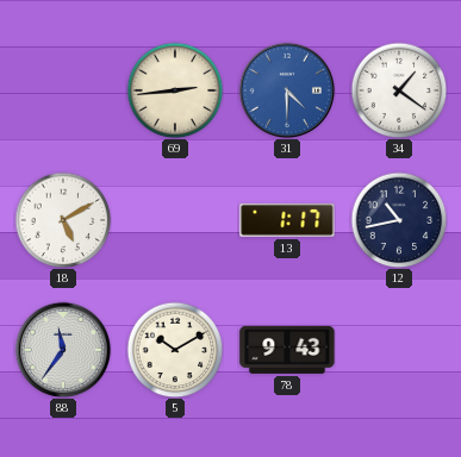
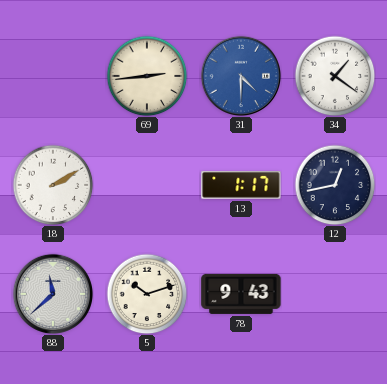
18: 5:10 -> 2:10
12: 10:43 -> 12:43
88: 11:36 -> 11:38
5: 10:10 -> 10:12
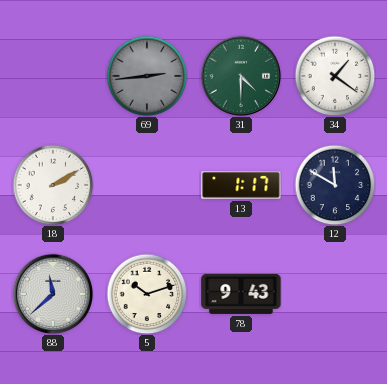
69 dial: cream -> grey
31 dial: blue -> green
12: 12:43 -> 11:50
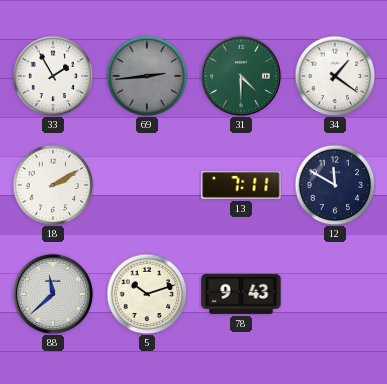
33: none -> 1:55
13: 1:17 -> 7:11
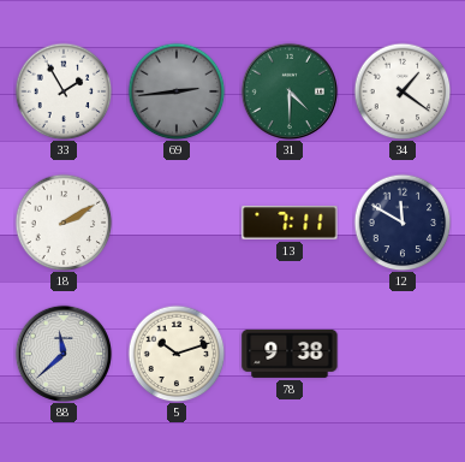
78: 9:43 -> 9:38
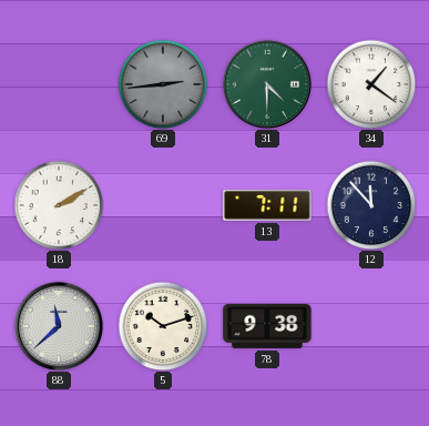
33: 1:55 -> none
12: 11:50 -> 11:53
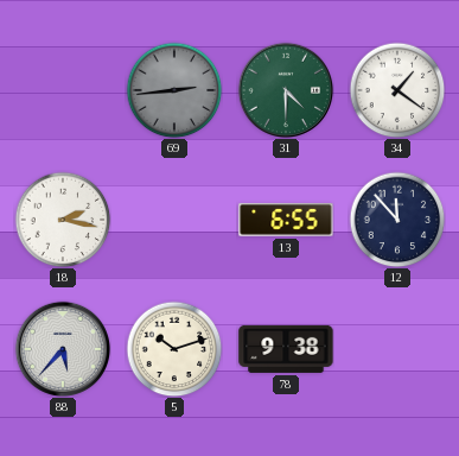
18: 2:10 -> 2:17
13: 7:11 -> 6:55
88: 11:38 -> 5:37
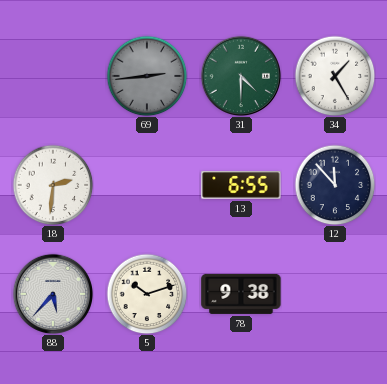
34: 1:21 -> 1:25
18: 2:17 -> 2:31
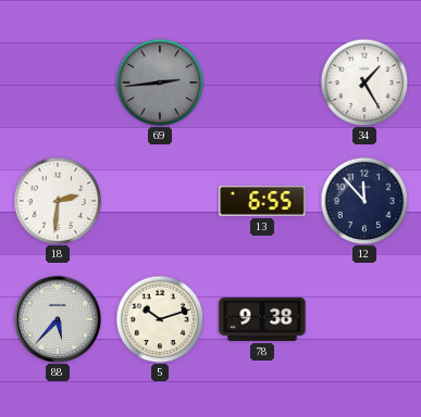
31: 4:30 -> none
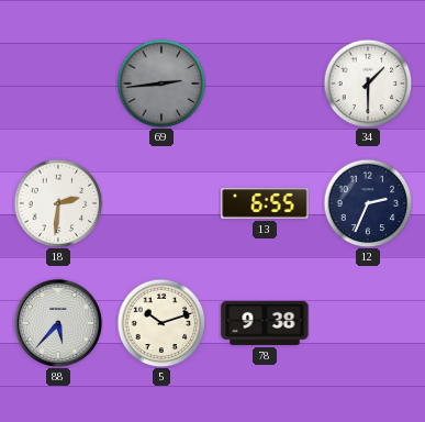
34: 1:25 -> 1:30
12: 11:53 -> 2:34
